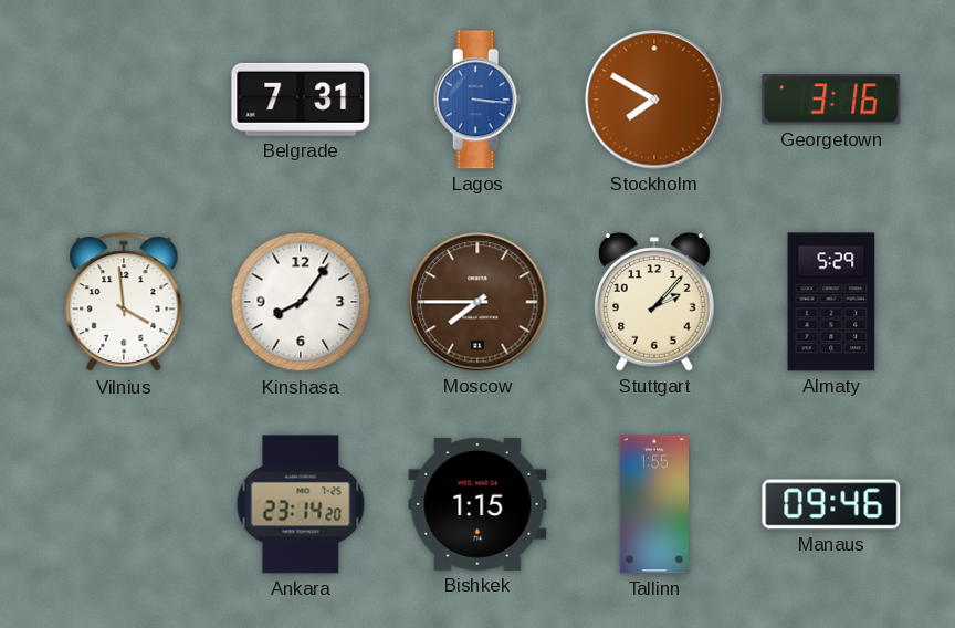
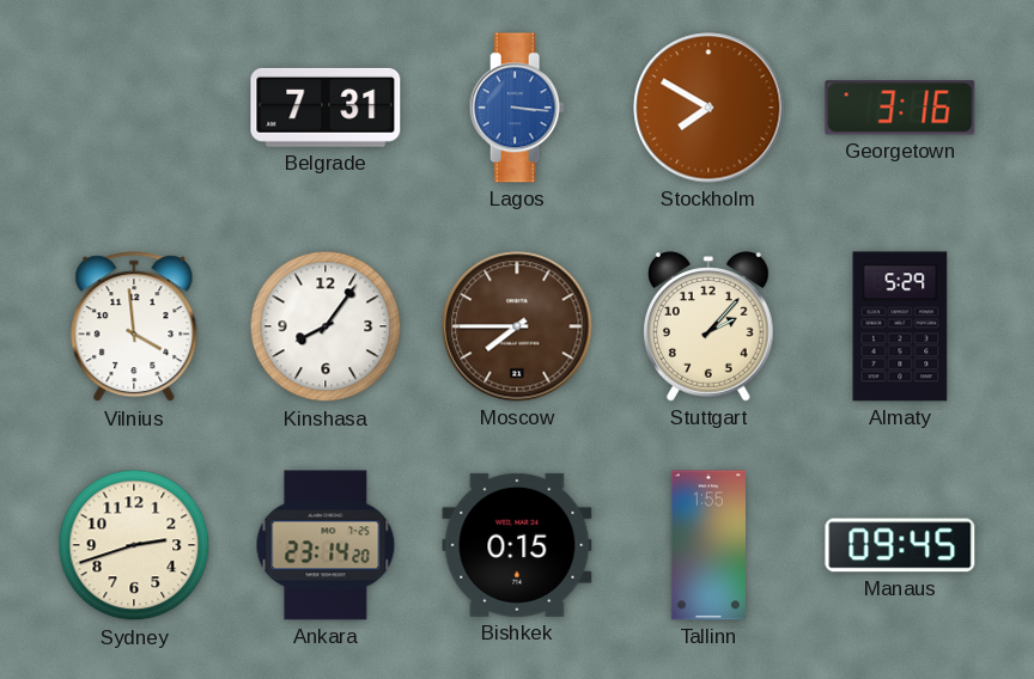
Sydney: none -> 2:42
Bishkek: 1:15 -> 0:15
Manaus: 09:46 -> 09:45
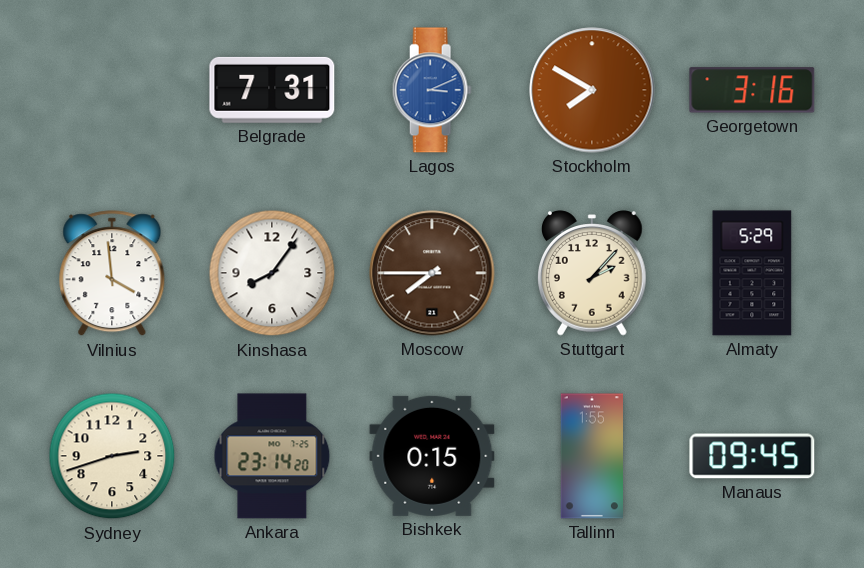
Lagos: 3:16 -> 3:11
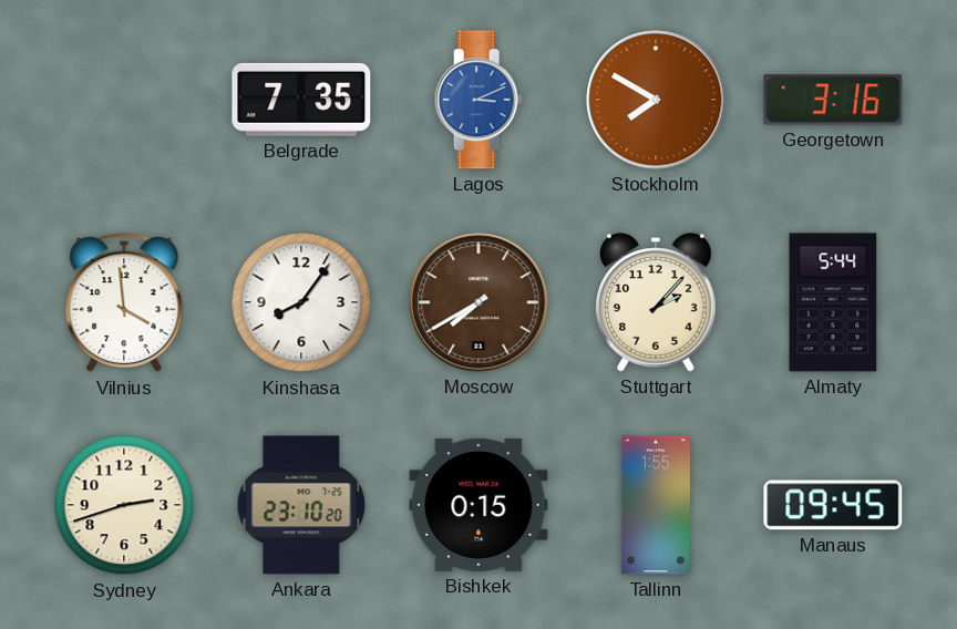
Belgrade: 7:31 -> 7:35
Moscow: 7:45 -> 7:40
Almaty: 5:29 -> 5:44
Ankara: 23:14 -> 23:10
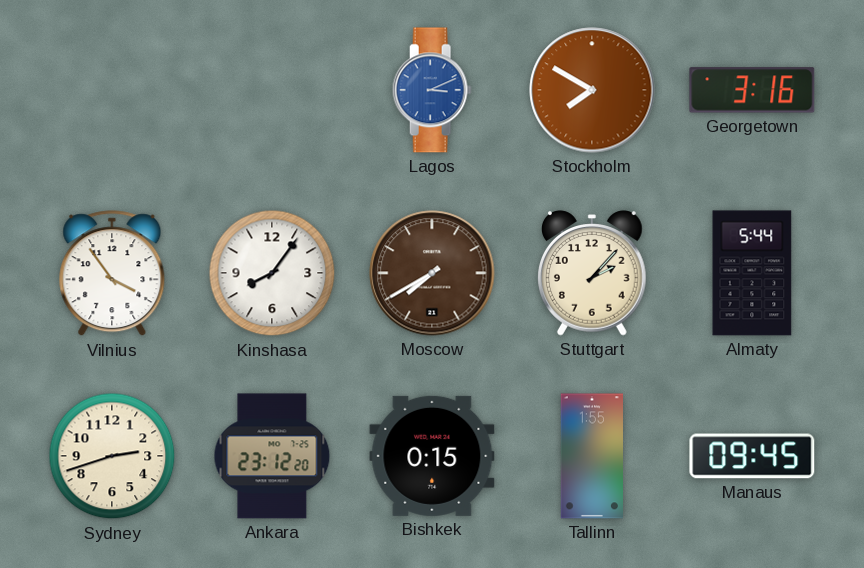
Belgrade: 7:35 -> none
Vilnius: 3:59 -> 3:54
Ankara: 23:10 -> 23:12
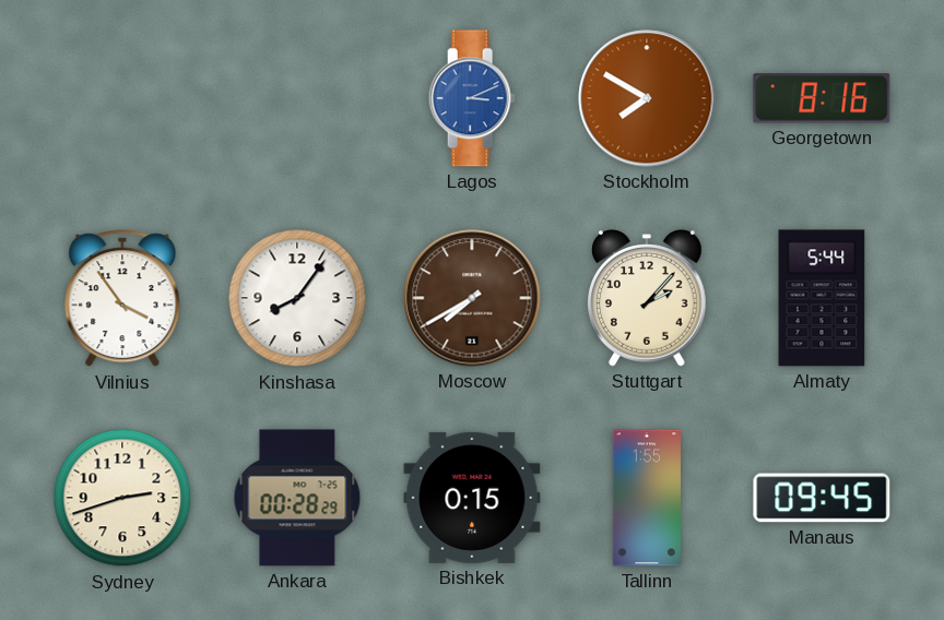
Georgetown: 3:16 -> 8:16
Ankara: 23:12 -> 00:28
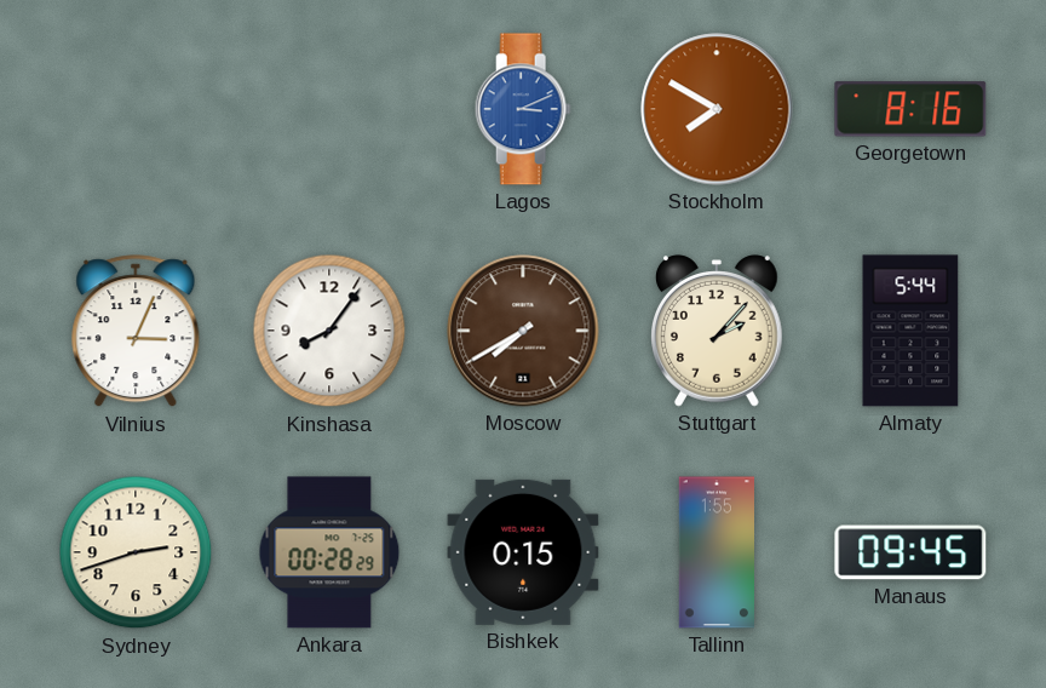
Vilnius: 3:54 -> 3:04
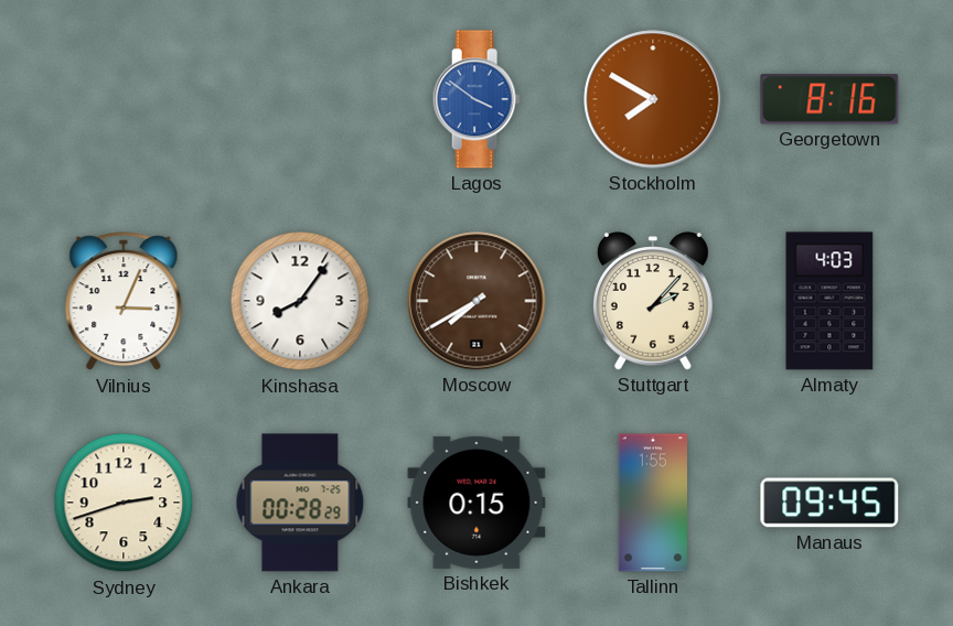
Lagos: 3:11 -> 3:51
Almaty: 5:44 -> 4:03
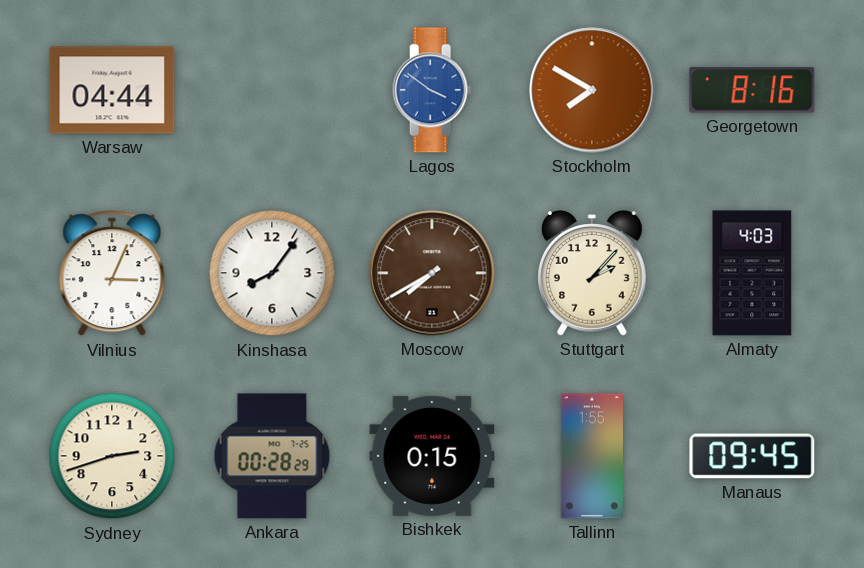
Warsaw: none -> 04:44
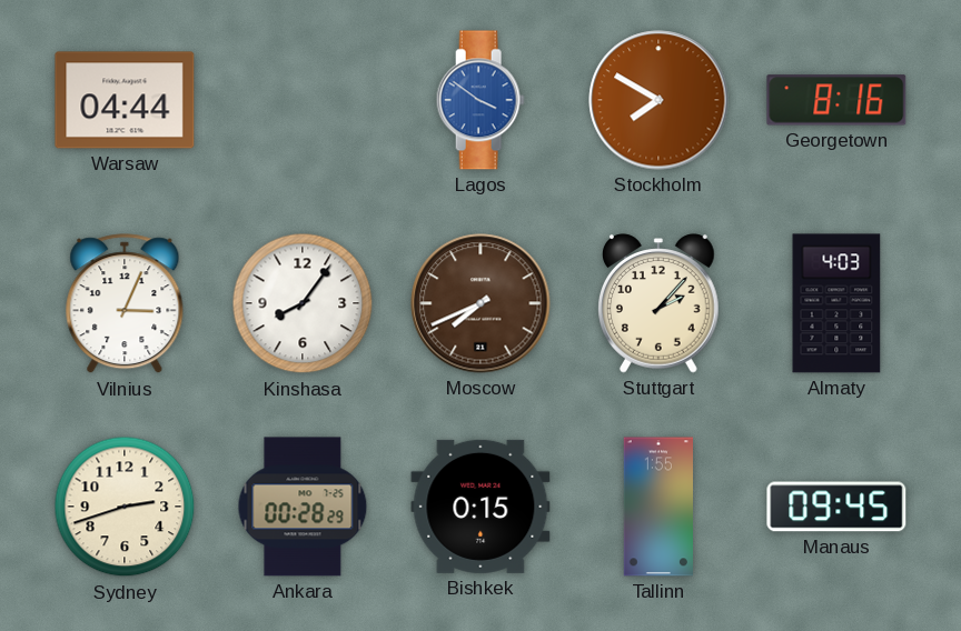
Moscow: 7:40 -> 7:41
